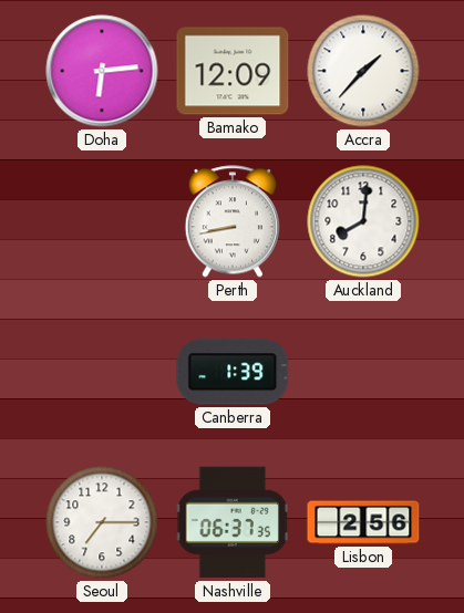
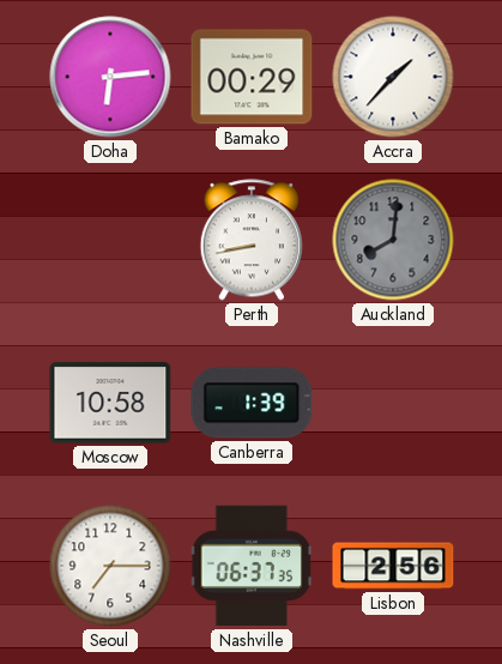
Bamako: 12:09 -> 00:29
Auckland dial: white -> grey
Moscow: none -> 10:58
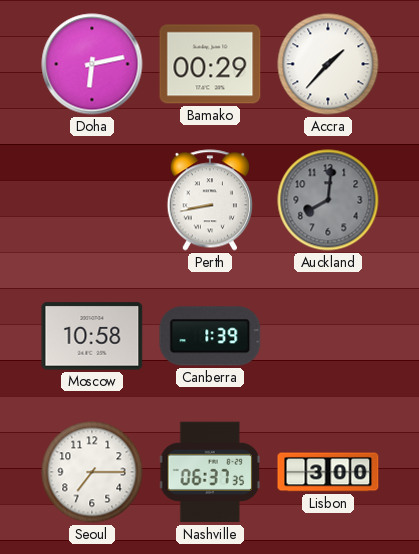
Doha: 6:14 -> 6:13
Lisbon: 2:56 -> 3:00
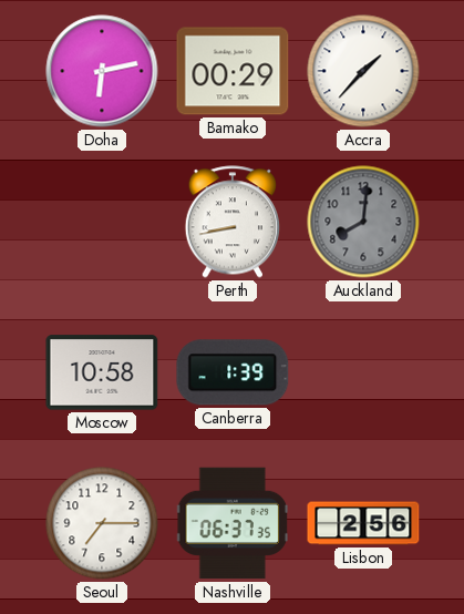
Lisbon: 3:00 -> 2:56
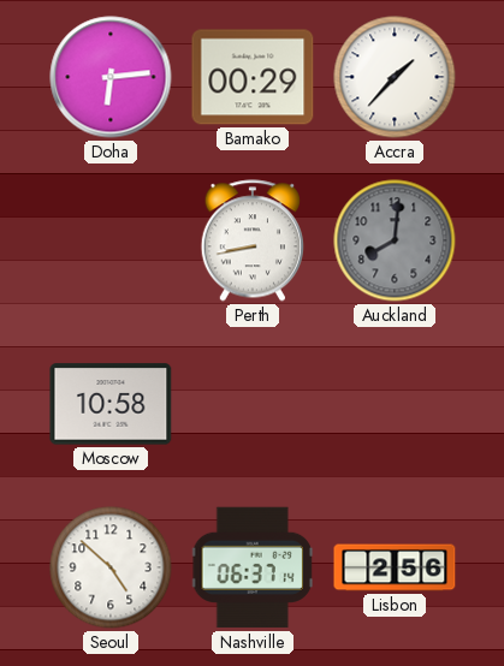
Doha: 6:13 -> 6:14
Canberra: 1:39 -> none
Seoul: 7:15 -> 4:52
Nashville: 06:37:35 -> 06:37:14
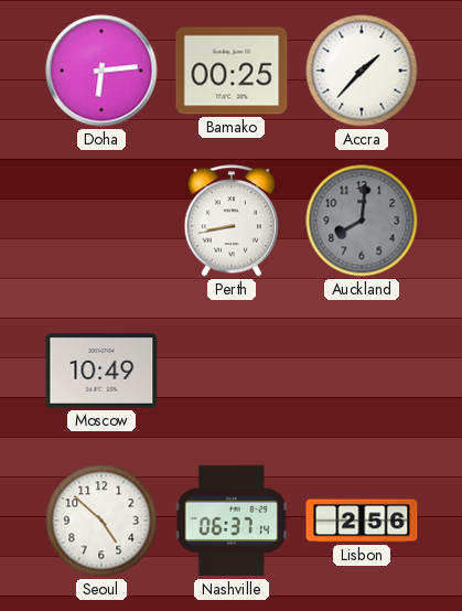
Bamako: 00:29 -> 00:25
Moscow: 10:58 -> 10:49
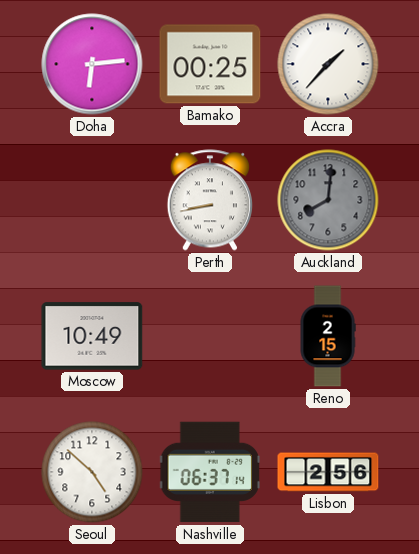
Reno: none -> 2:15
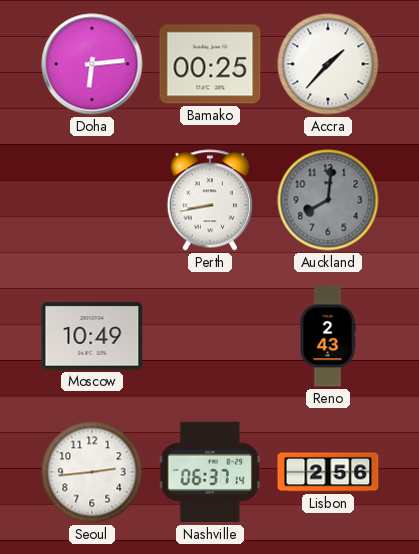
Reno: 2:15 -> 2:43
Seoul: 4:52 -> 2:44
